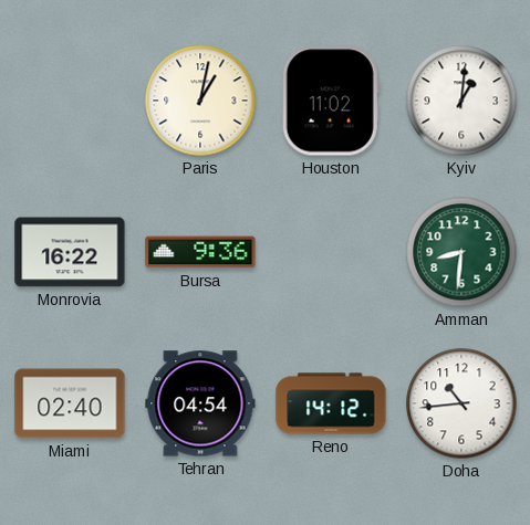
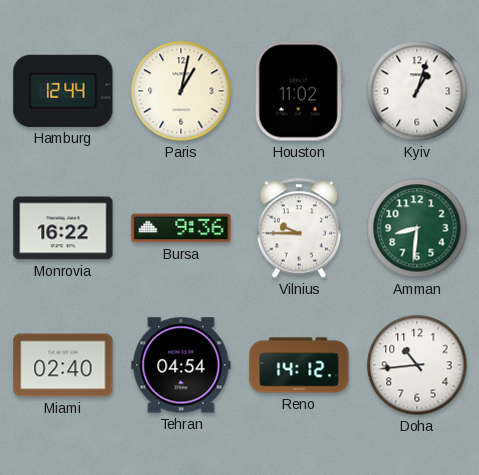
Hamburg: none -> 12:44
Kyiv: 1:01 -> 1:03
Vilnius: none -> 9:45
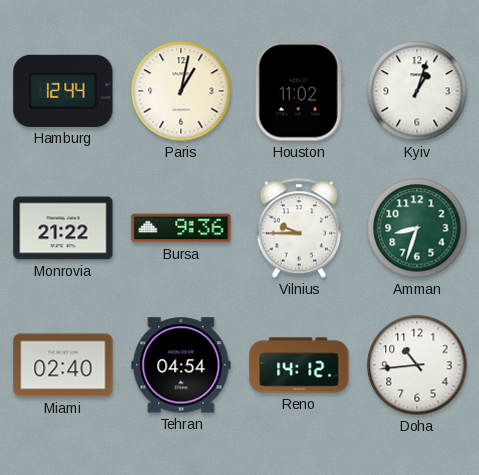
Monrovia: 16:22 -> 21:22
Amman: 8:31 -> 8:33
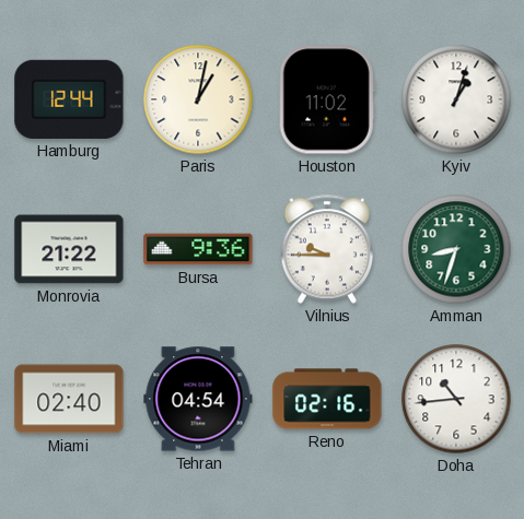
Reno: 14:12 -> 02:16
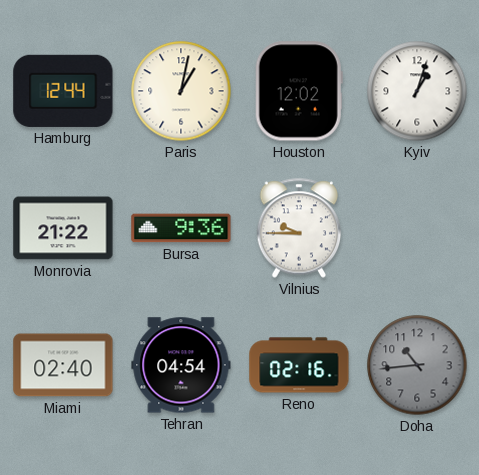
Houston: 11:02 -> 12:02
Amman: 8:33 -> none
Doha dial: white -> grey
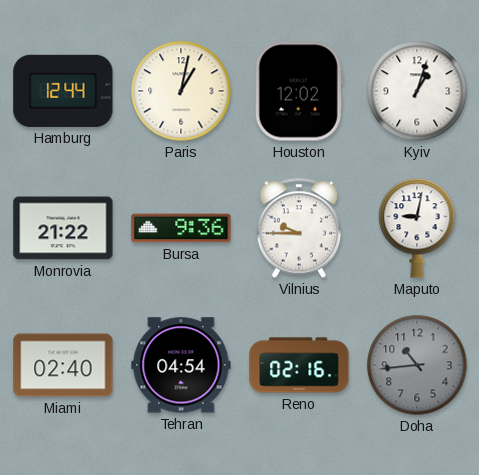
Maputo: none -> 9:02
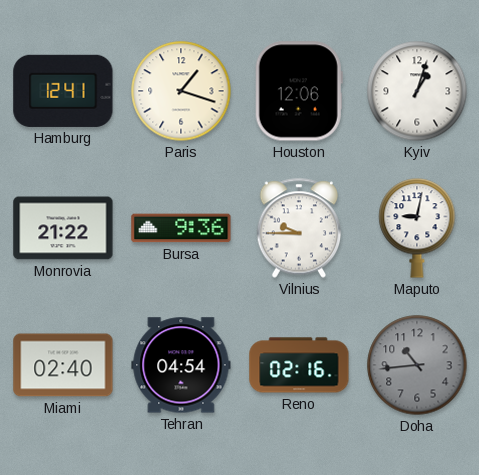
Hamburg: 12:44 -> 12:41
Paris: 1:02 -> 1:18
Houston: 12:02 -> 12:06
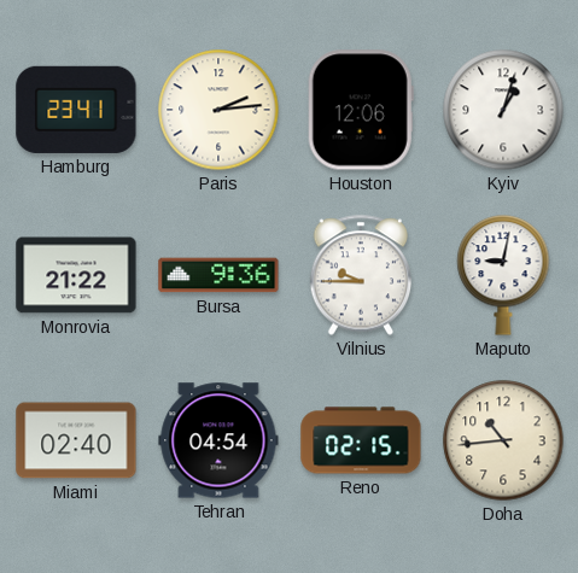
Hamburg: 12:41 -> 23:41
Paris: 1:18 -> 2:14
Reno: 02:16 -> 02:15
Doha dial: grey -> cream
